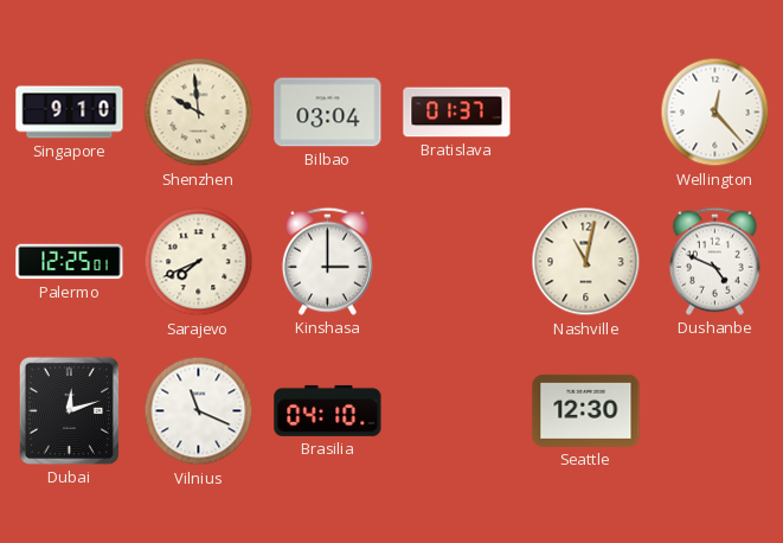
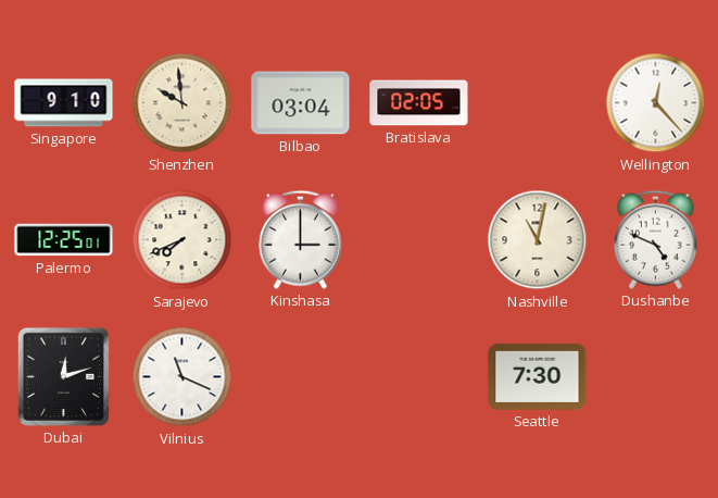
Bratislava: 01:37 -> 02:05
Brasilia: 04:10 -> none
Seattle: 12:30 -> 7:30
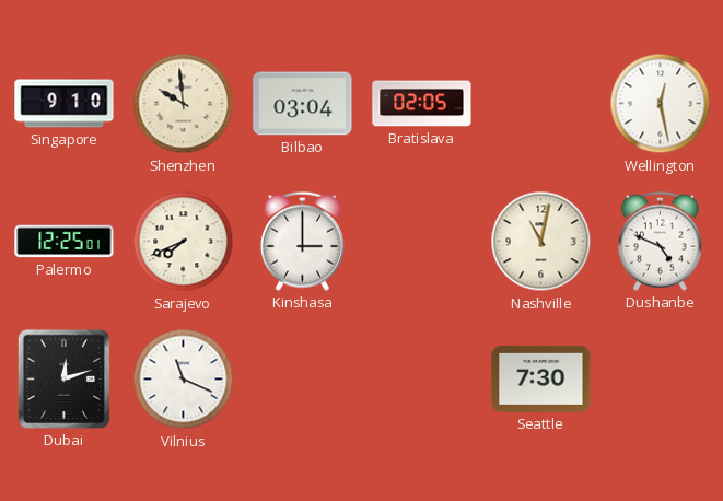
Wellington: 12:23 -> 12:28
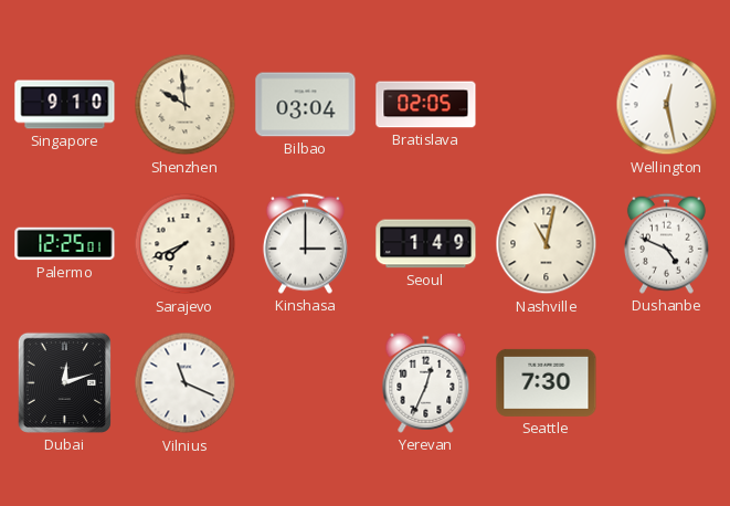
Seoul: none -> 1:49
Yerevan: none -> 12:34
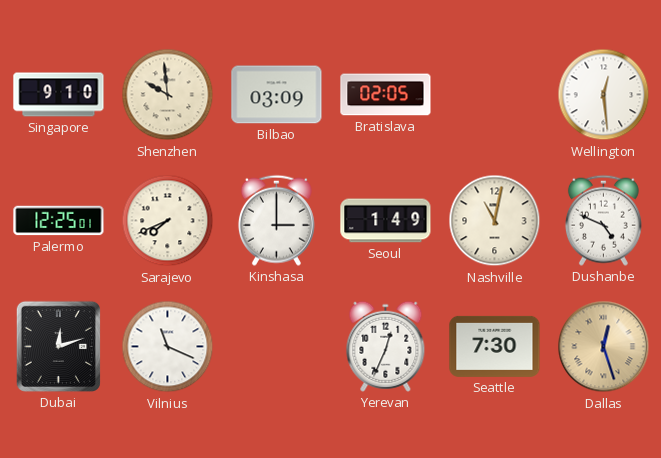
Bilbao: 03:04 -> 03:09
Wellington: 12:28 -> 12:29
Dallas: none -> 12:27
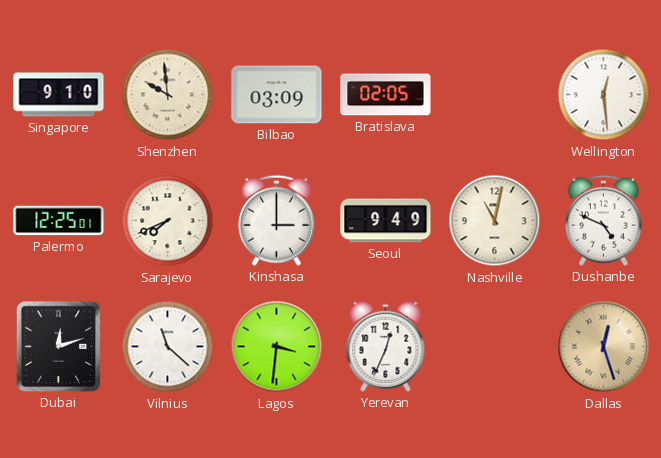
Seoul: 1:49 -> 9:49
Vilnius: 11:19 -> 11:22
Lagos: none -> 3:31
Seattle: 7:30 -> none
